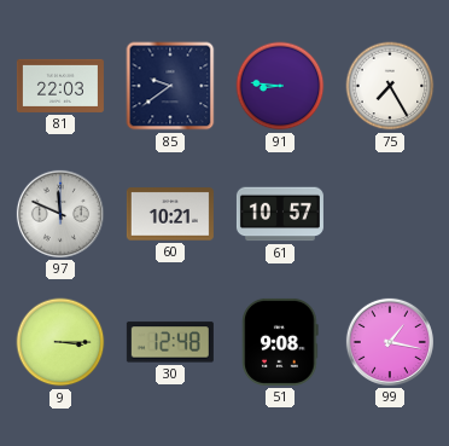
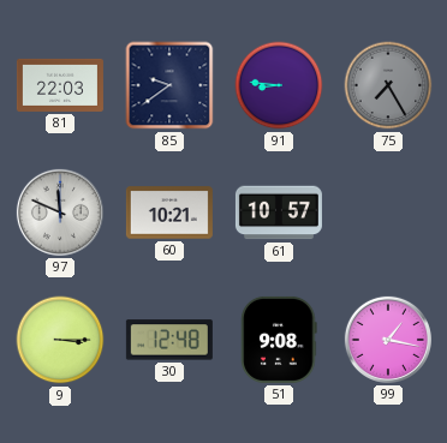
75 dial: white -> grey
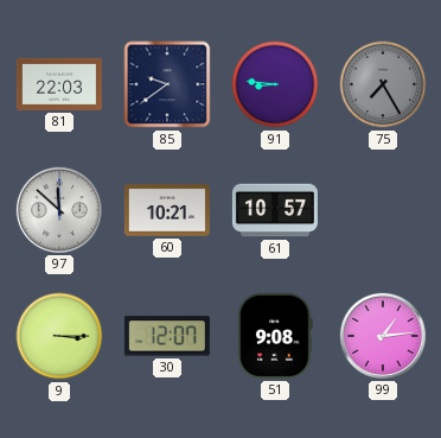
97: 11:49 -> 11:52
30: 12:48 -> 12:07
99: 1:17 -> 1:14
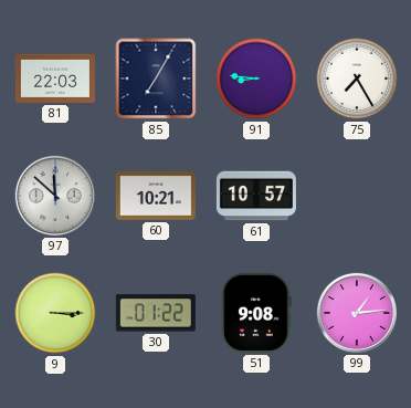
85: 9:39 -> 7:05
75 dial: grey -> white
30: 12:07 -> 01:22
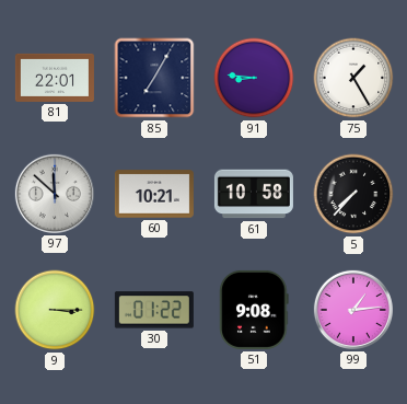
81: 22:03 -> 22:01
75: 7:25 -> 1:25
61: 10:57 -> 10:58
5: none -> 7:37
